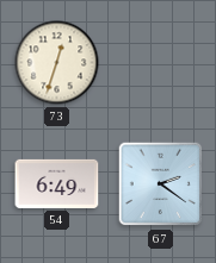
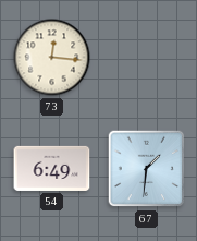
73: 12:33 -> 12:16
67: 2:21 -> 1:31
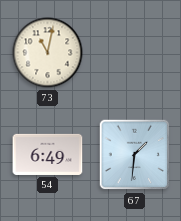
73: 12:16 -> 11:02
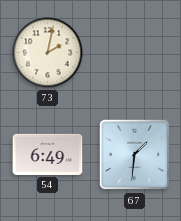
73: 11:02 -> 2:02
